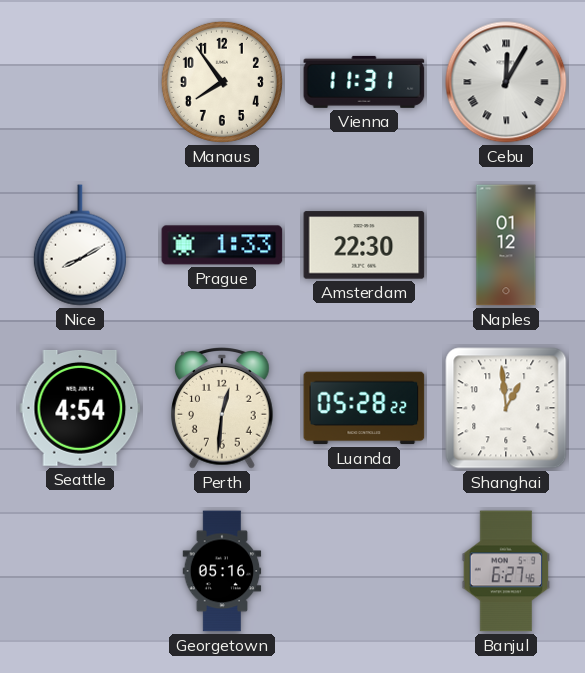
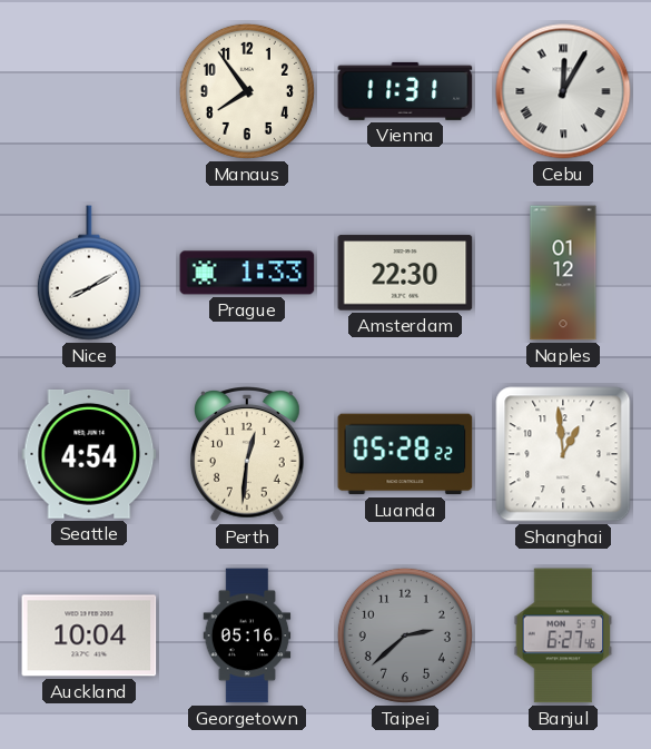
Auckland: none -> 10:04
Taipei: none -> 2:38
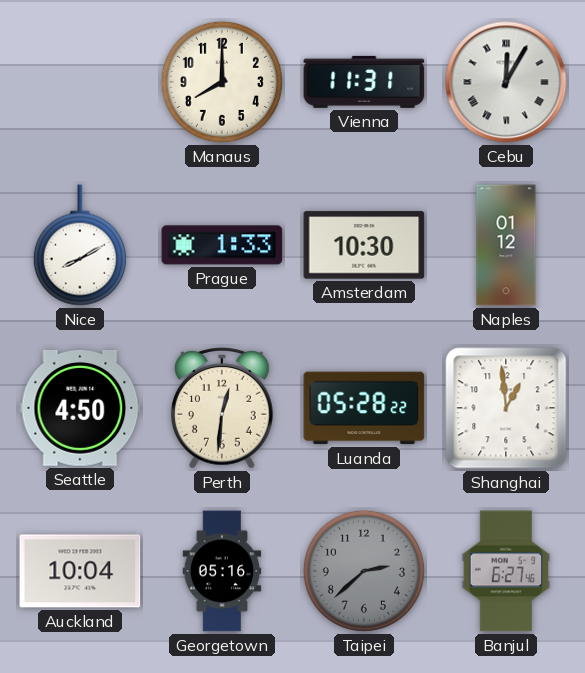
Manaus: 7:54 -> 8:00
Amsterdam: 22:30 -> 10:30
Seattle: 4:54 -> 4:50
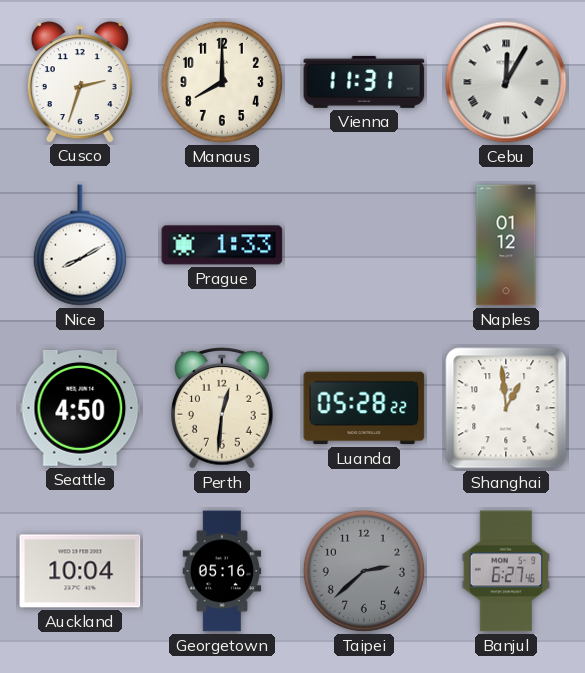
Cusco: none -> 2:33
Amsterdam: 10:30 -> none
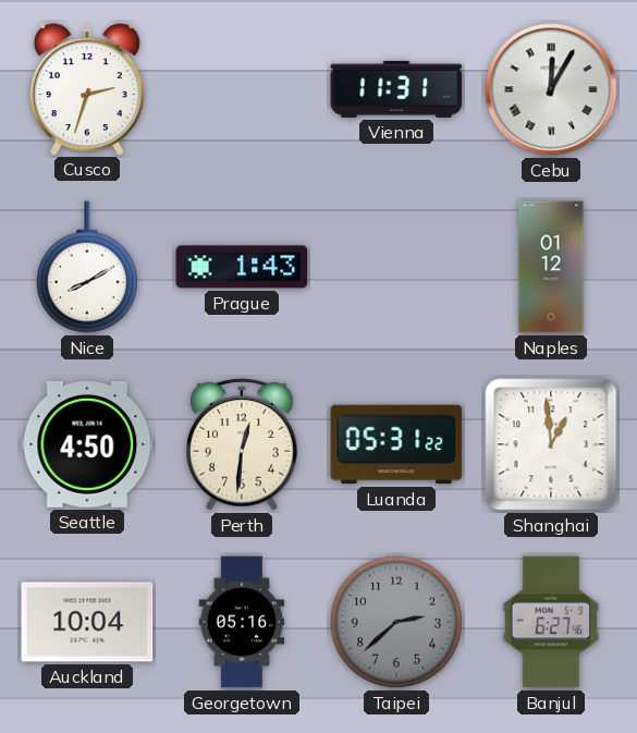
Manaus: 8:00 -> none
Prague: 1:33 -> 1:43
Luanda: 05:28 -> 05:31
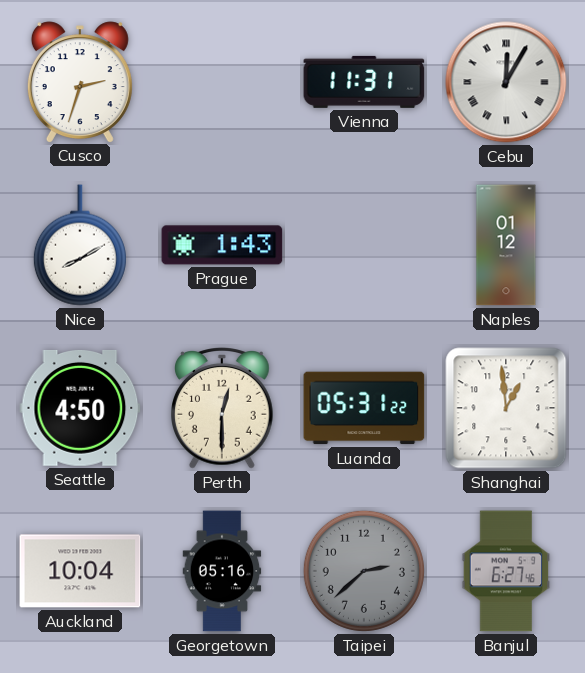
Perth: 12:31 -> 12:30
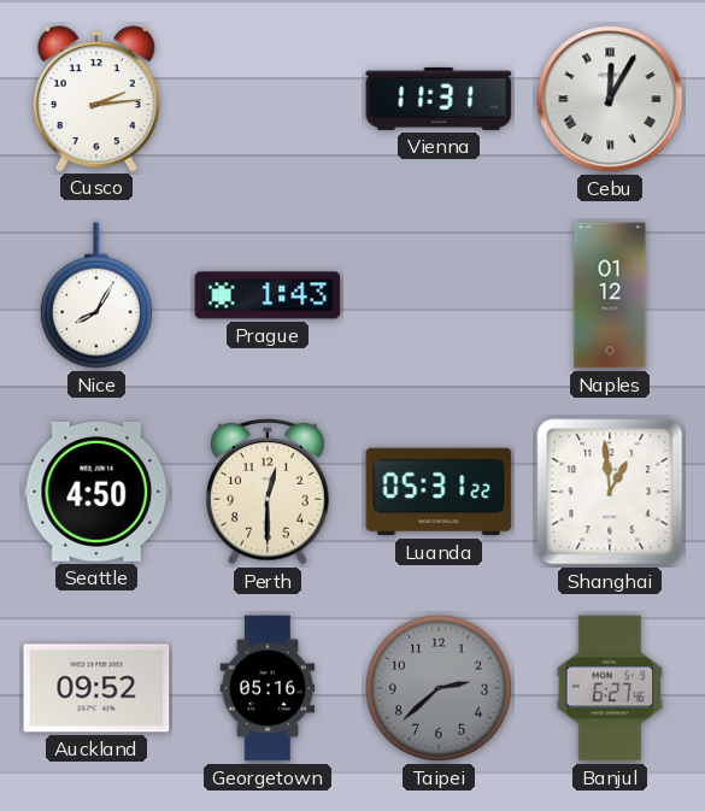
Cusco: 2:33 -> 2:14
Nice: 8:10 -> 8:05
Auckland: 10:04 -> 09:52
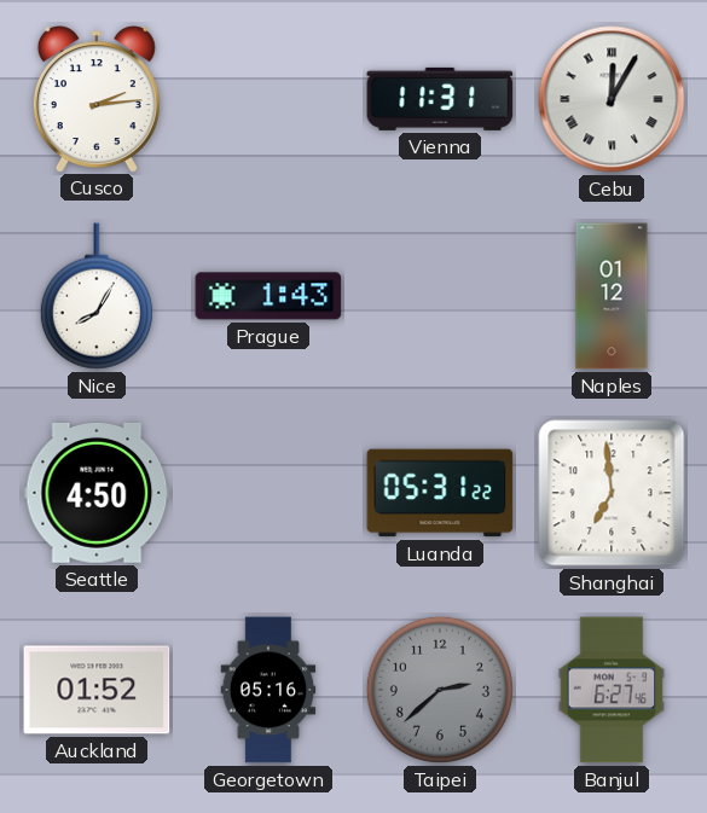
Perth: 12:30 -> none
Shanghai: 12:59 -> 6:59
Auckland: 09:52 -> 01:52
